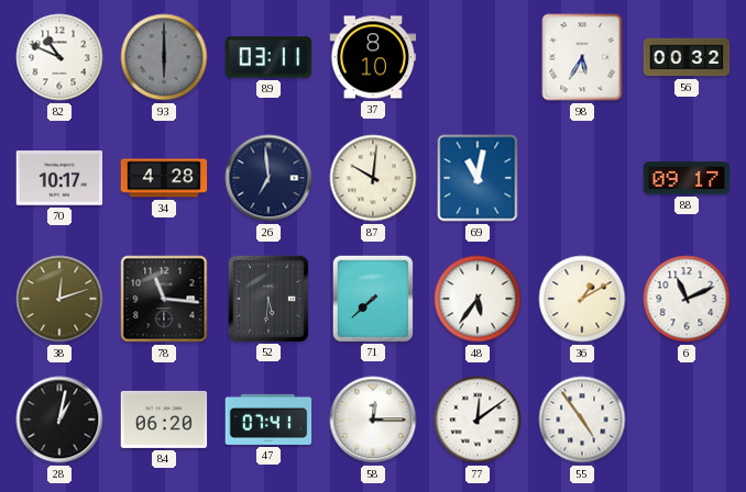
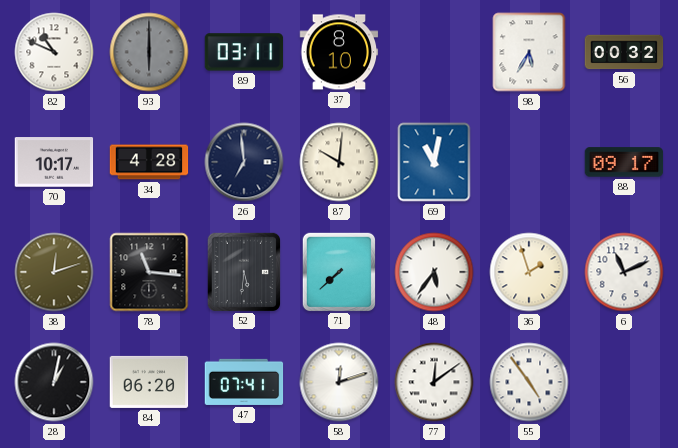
36: 1:10 -> 1:57
58: 12:15 -> 12:12
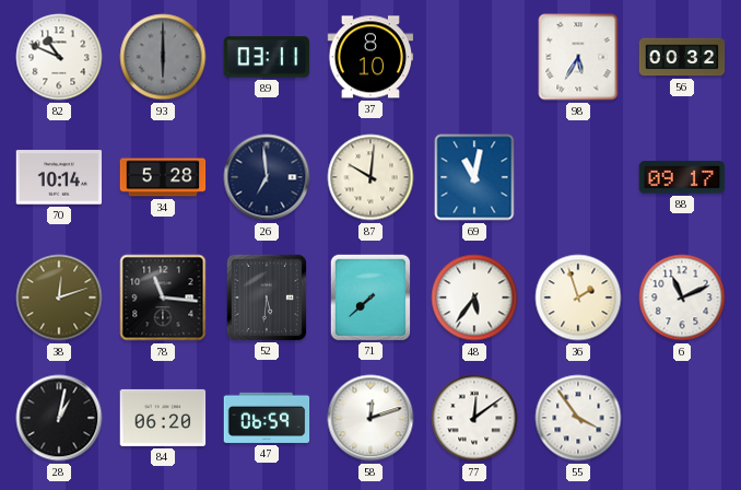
70: 10:17 -> 10:14
34: 4:28 -> 5:28
47: 07:41 -> 06:59
55: 4:54 -> 3:54
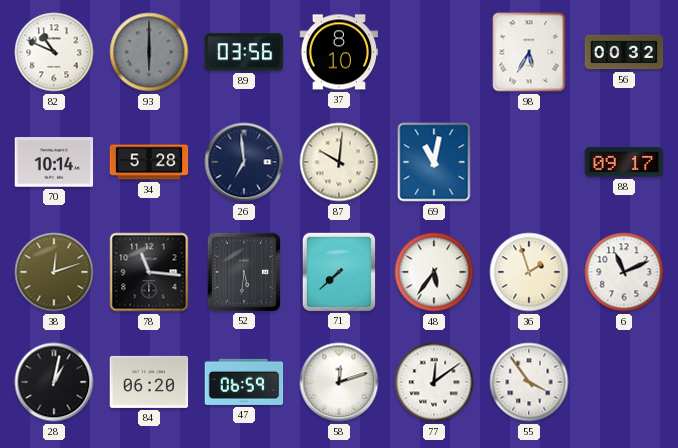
89: 03:11 -> 03:56
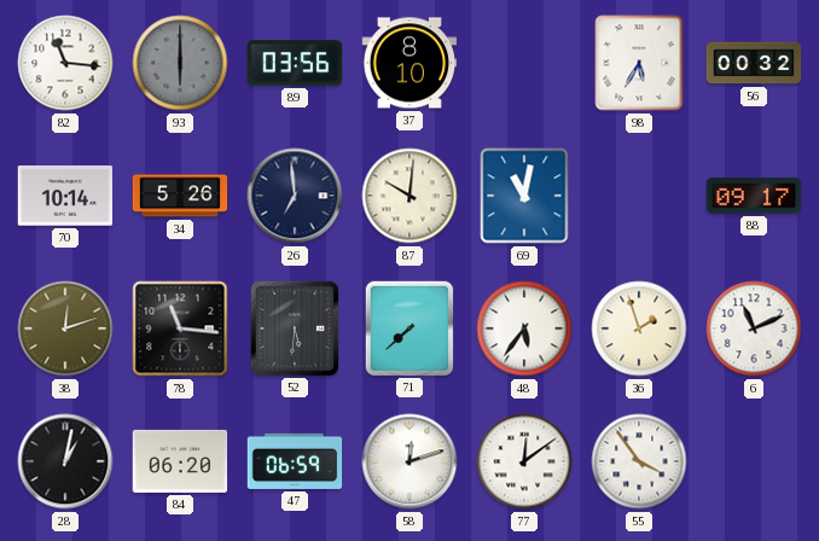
82: 10:49 -> 11:16
34: 5:28 -> 5:26
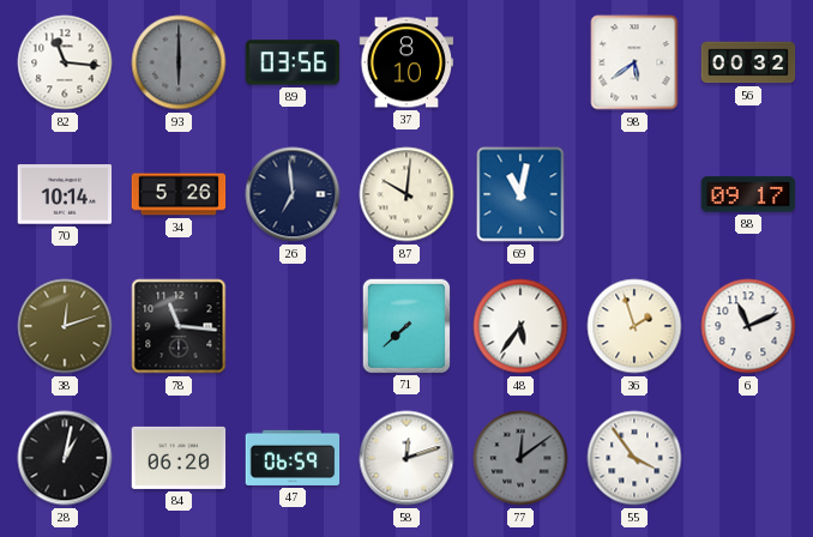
98: 5:35 -> 5:39
52: 5:31 -> none
77 dial: white -> grey
